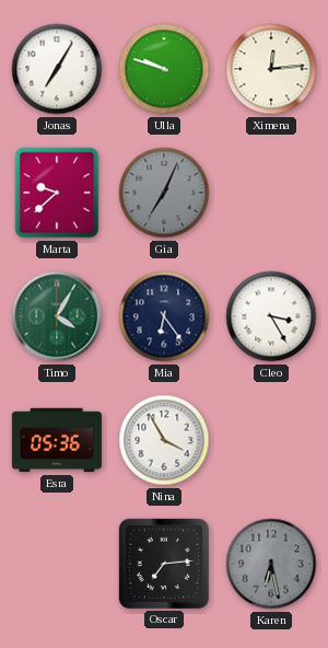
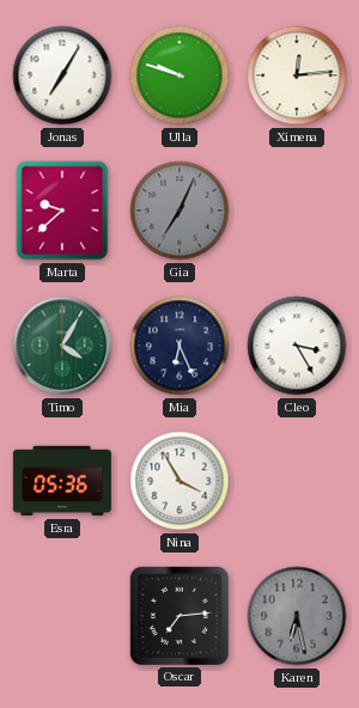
Mia: 6:24 -> 6:26
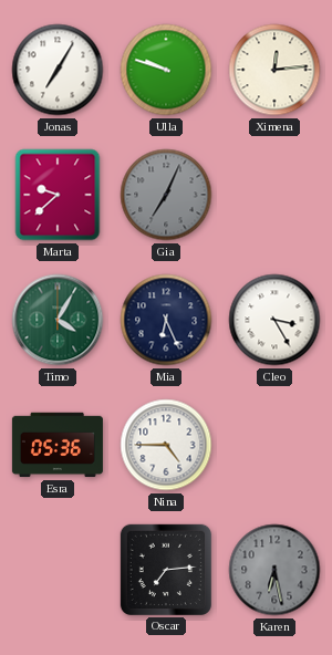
Nina: 3:55 -> 4:45
